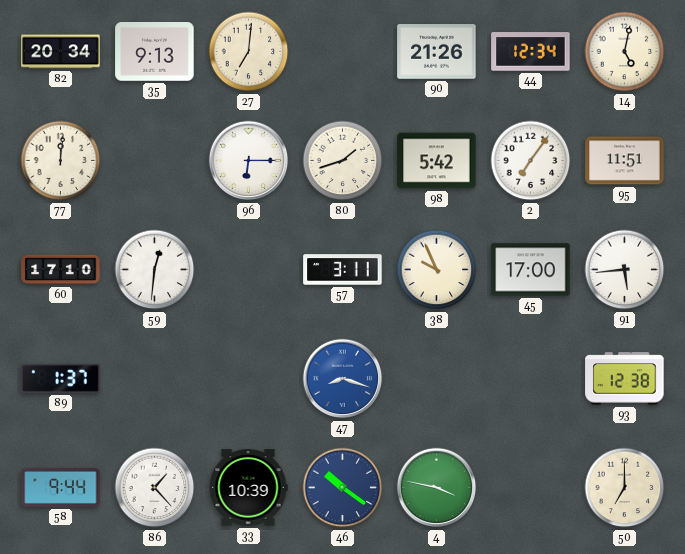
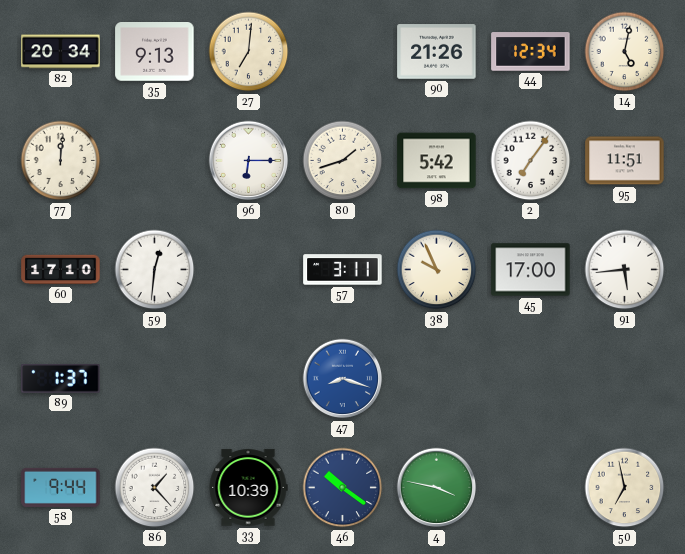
93: 12:38 -> none
50: 7:00 -> 6:58
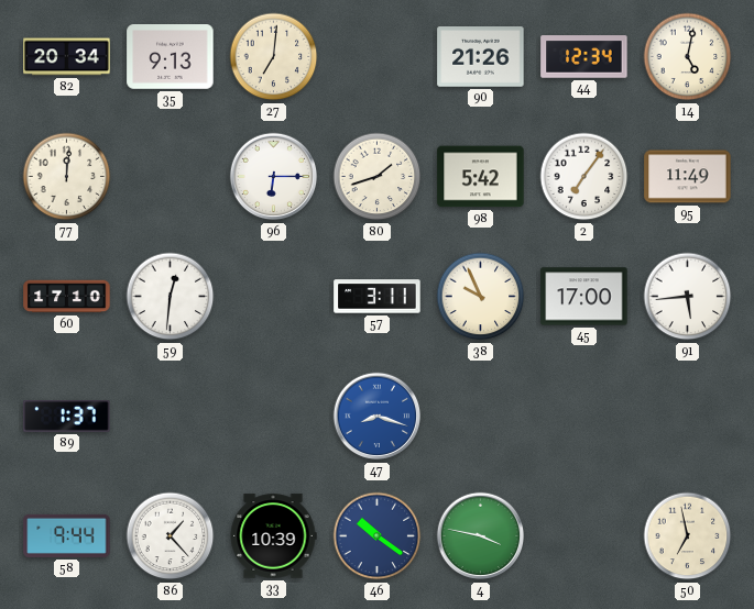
95: 11:51 -> 11:49
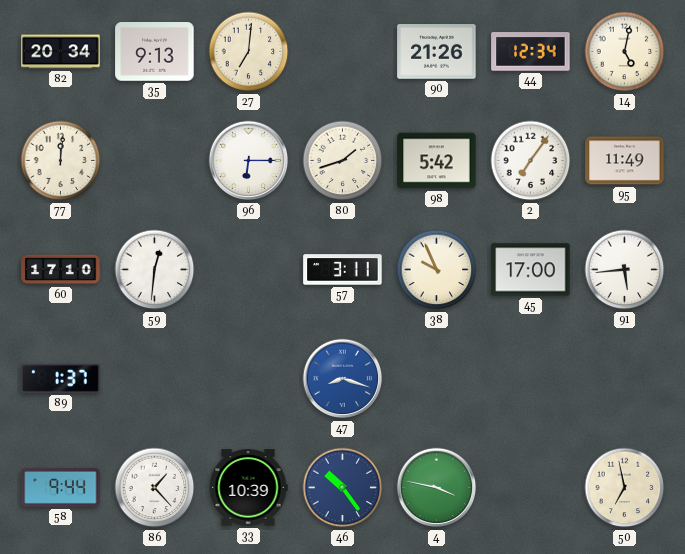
46: 10:21 -> 10:24
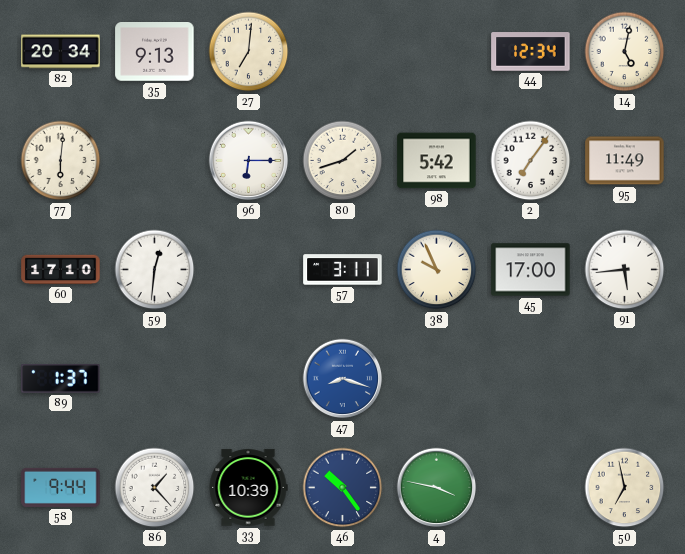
90: 21:26 -> none
77: 12:01 -> 6:01
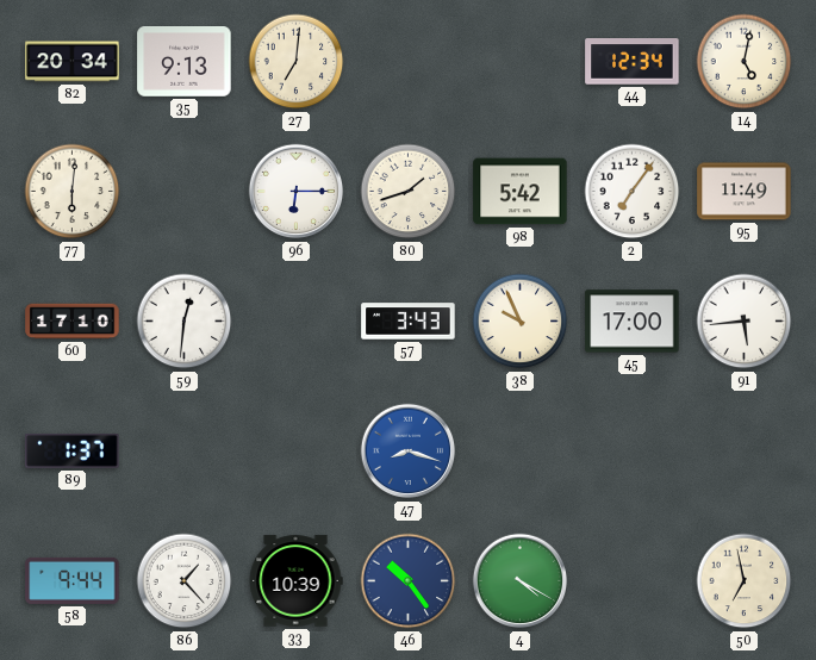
57: 3:11 -> 3:43
4: 3:47 -> 4:20
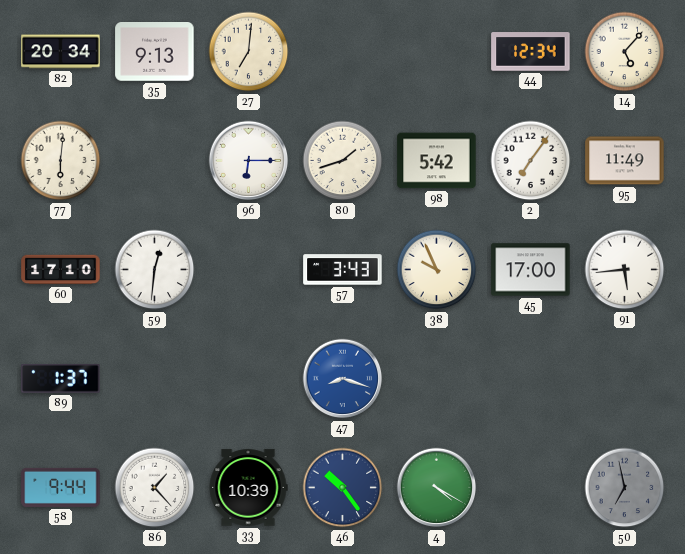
14: 5:02 -> 5:07
50 dial: cream -> grey
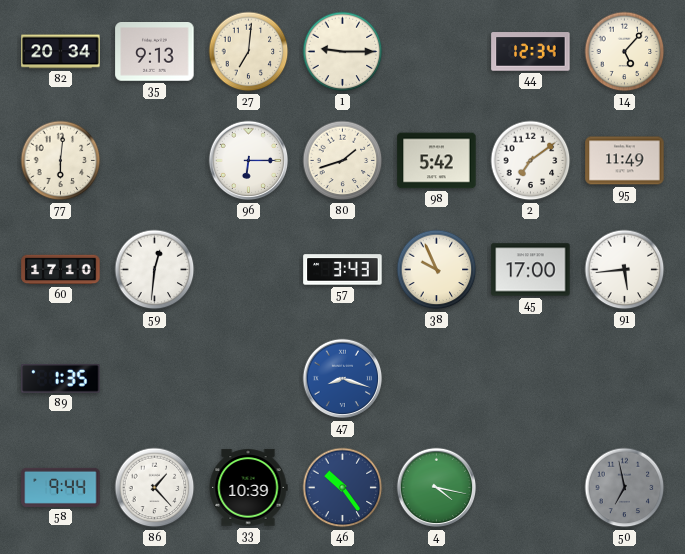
1: none -> 9:15
2: 7:06 -> 7:09
89: 1:37 -> 1:35
4: 4:20 -> 4:17
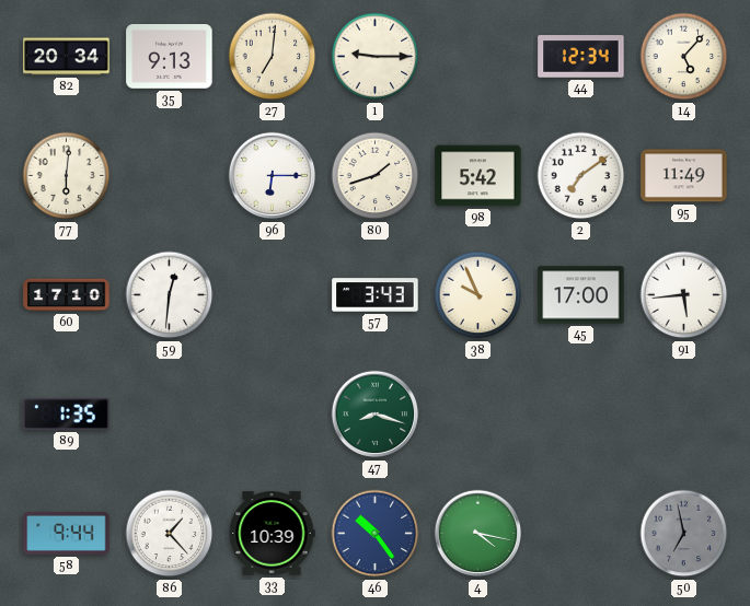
47 dial: blue -> green
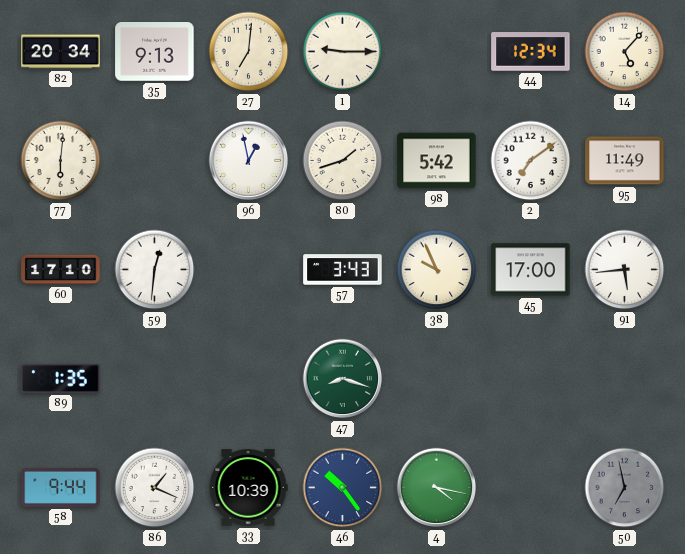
96: 6:15 -> 12:58
86: 1:23 -> 1:19
